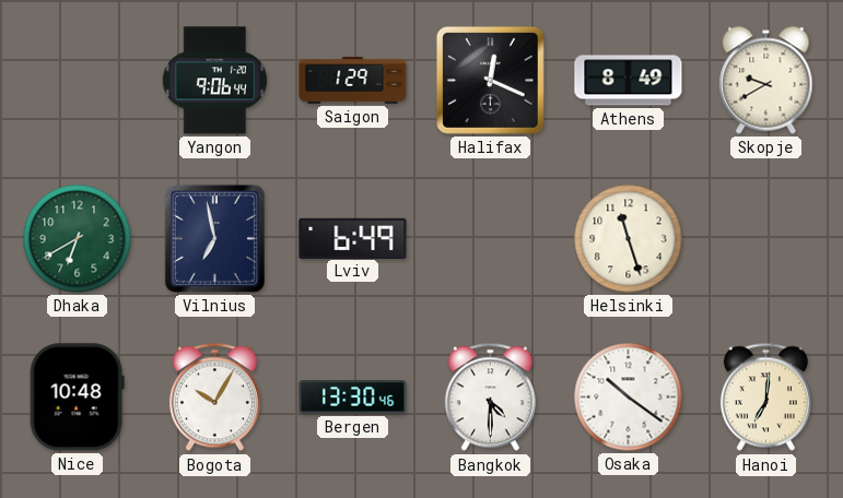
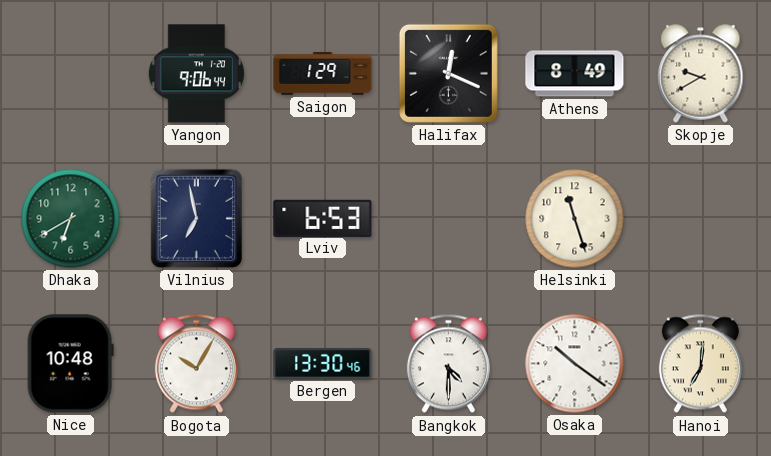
Lviv: 6:49 -> 6:53
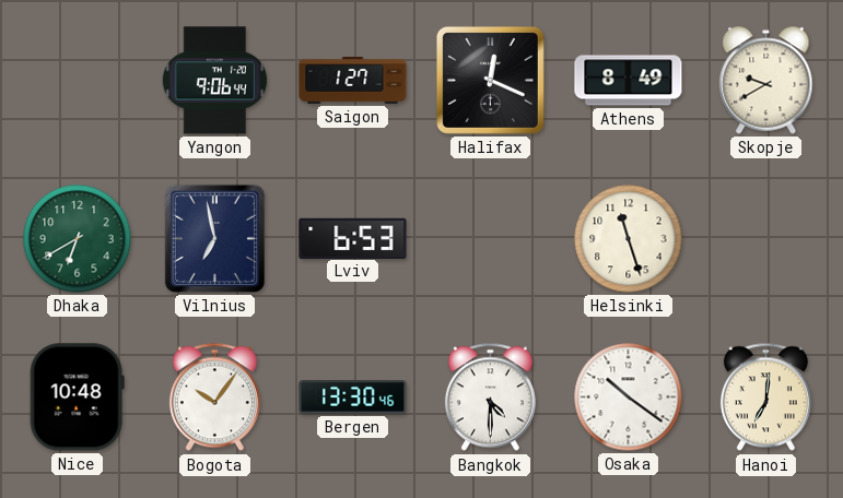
Saigon: 1:29 -> 1:27
Bogota: 10:05 -> 10:06
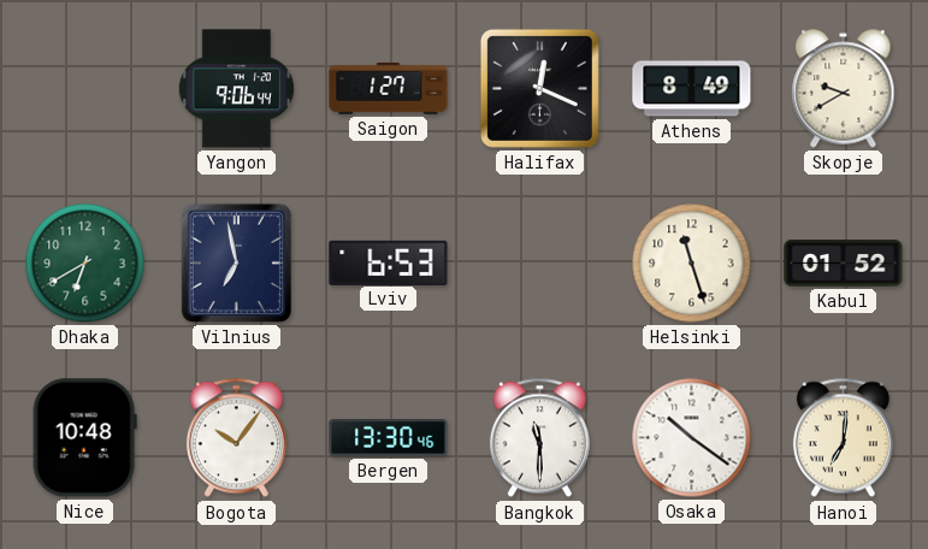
Kabul: none -> 01:52
Bangkok: 4:30 -> 11:30
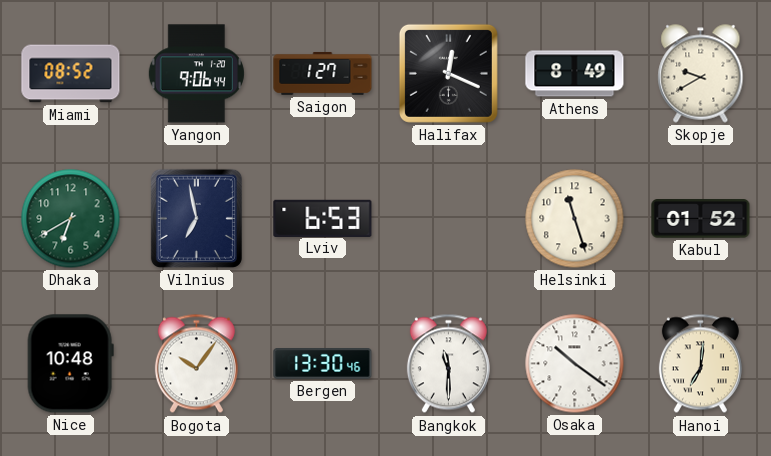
Miami: none -> 08:52
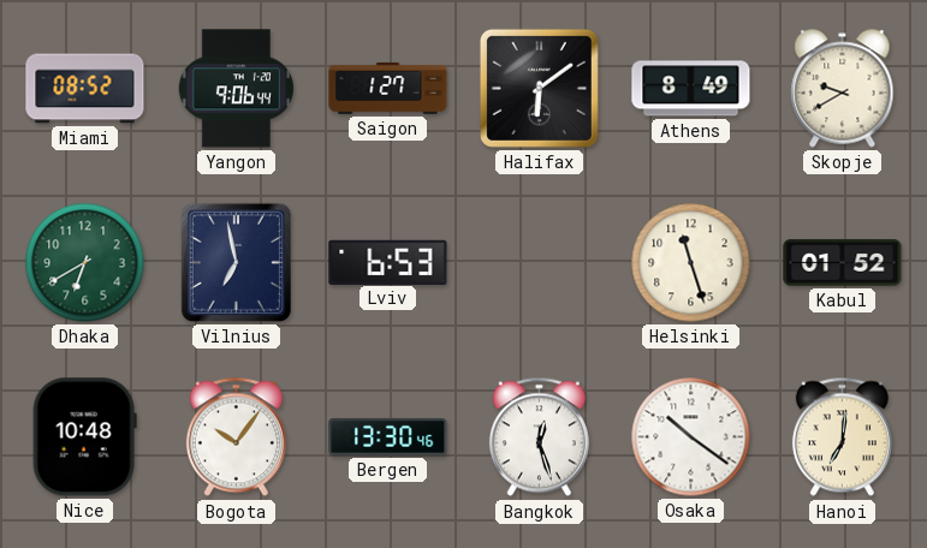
Halifax: 12:19 -> 6:09
Bangkok: 11:30 -> 12:27
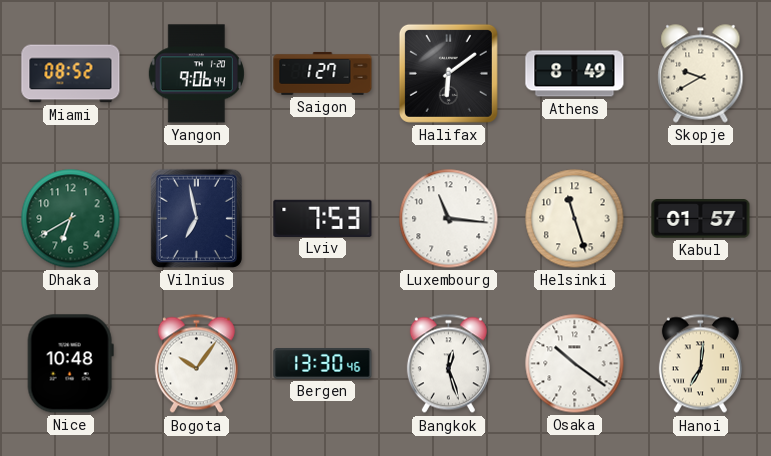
Lviv: 6:53 -> 7:53
Luxembourg: none -> 11:16
Kabul: 01:52 -> 01:57
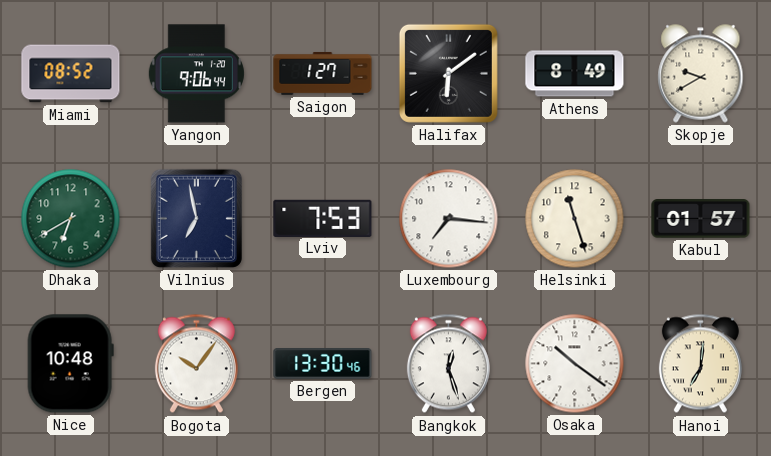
Luxembourg: 11:16 -> 7:16
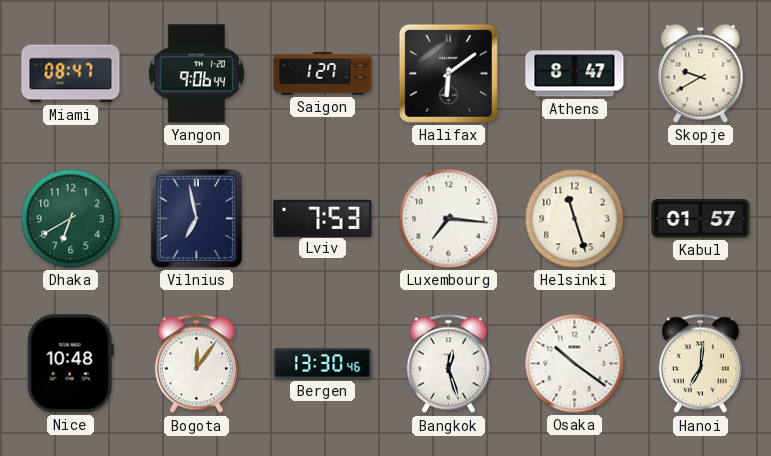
Miami: 08:52 -> 08:47
Athens: 8:49 -> 8:47
Bogota: 10:06 -> 12:06
